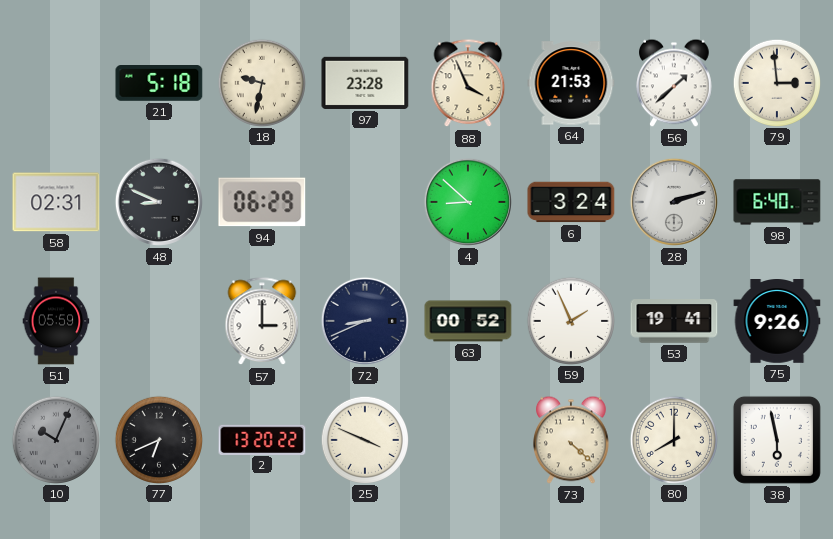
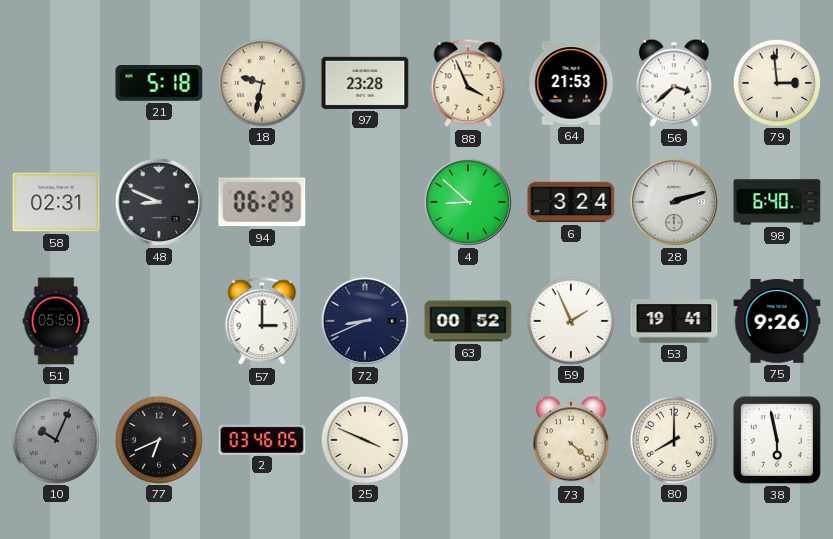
56: 1:38 -> 3:38
2: 13:20 -> 03:46
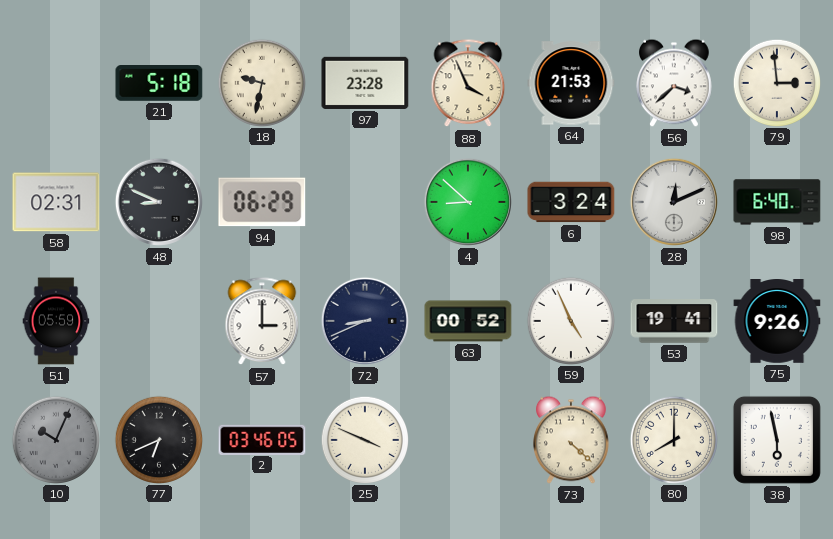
28: 2:12 -> 12:11
59: 1:56 -> 4:56
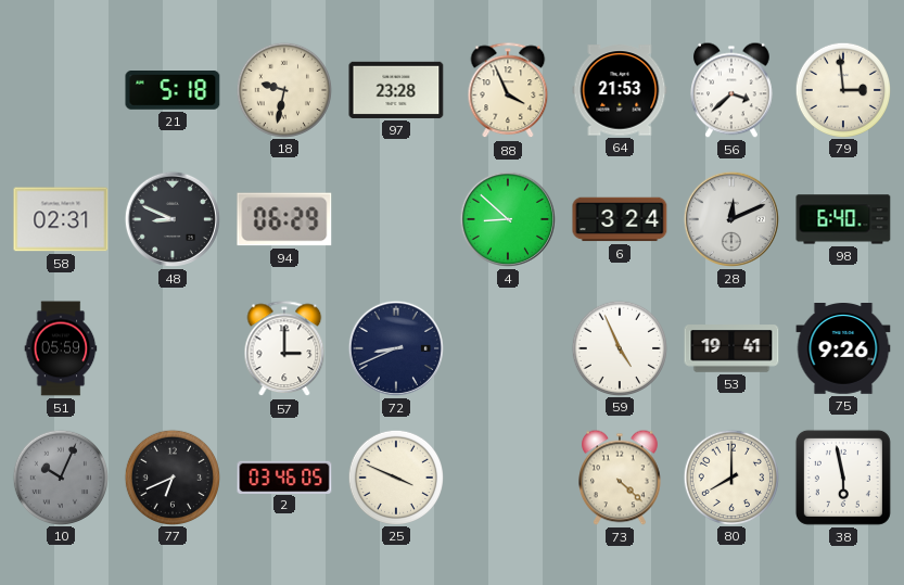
63: 00:52 -> none
